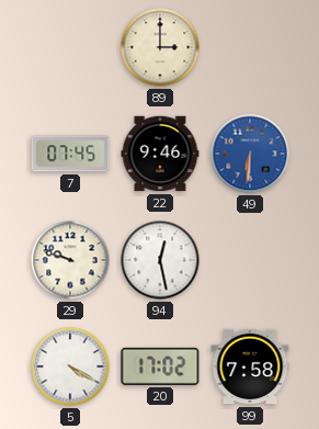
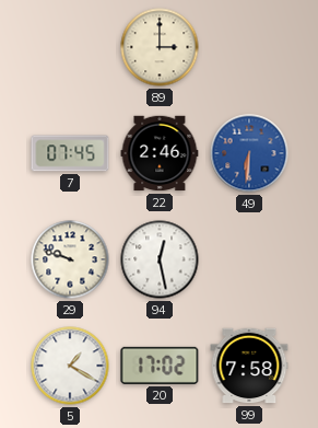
22: 9:46 -> 2:46
5: 4:20 -> 1:20
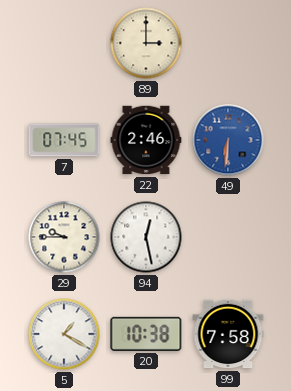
29: 9:48 -> 9:45
20: 17:02 -> 10:38
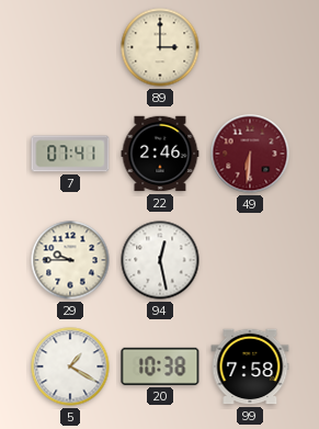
7: 07:45 -> 07:41
49 dial: blue -> burgundy
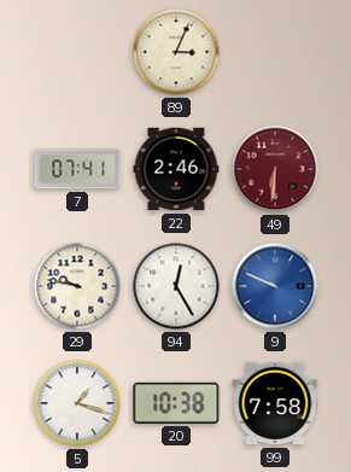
89: 3:00 -> 3:04
29: 9:45 -> 9:47
94: 12:28 -> 12:25
9: none -> 9:49
5: 1:20 -> 1:18
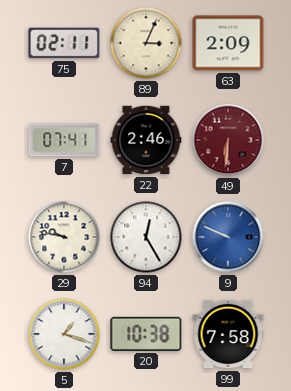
75: none -> 02:11
63: none -> 2:09
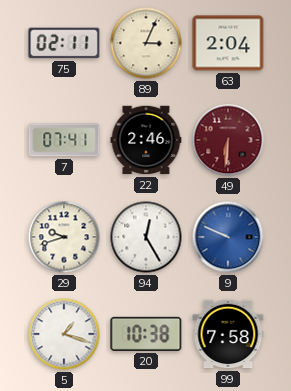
63: 2:09 -> 2:04
29: 9:47 -> 9:42
